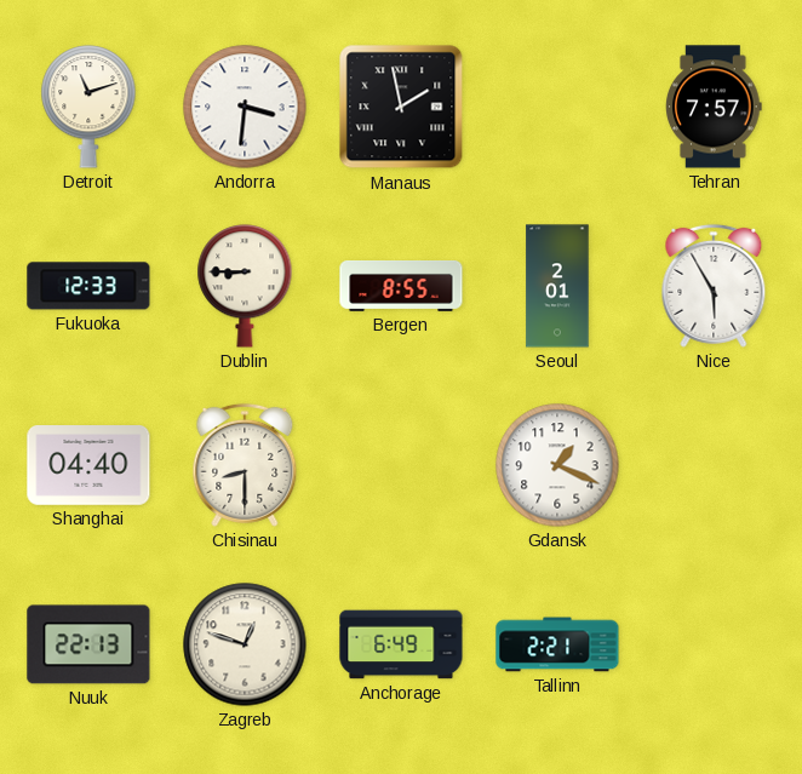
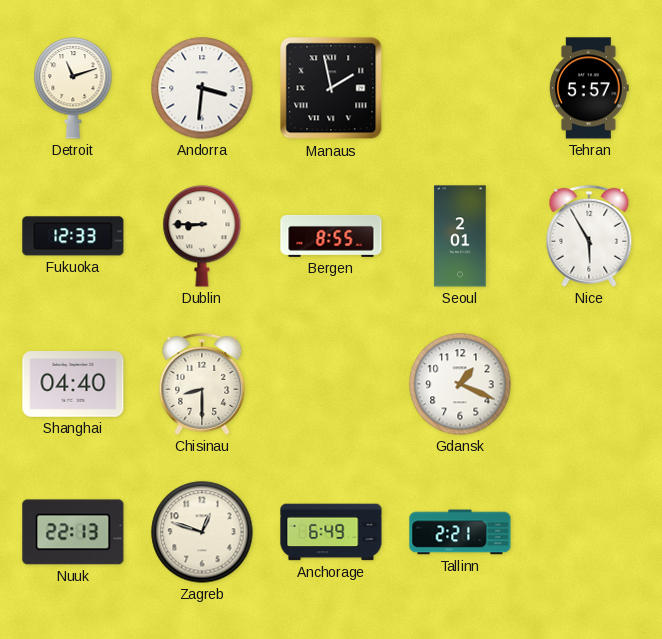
Tehran: 7:57 -> 5:57
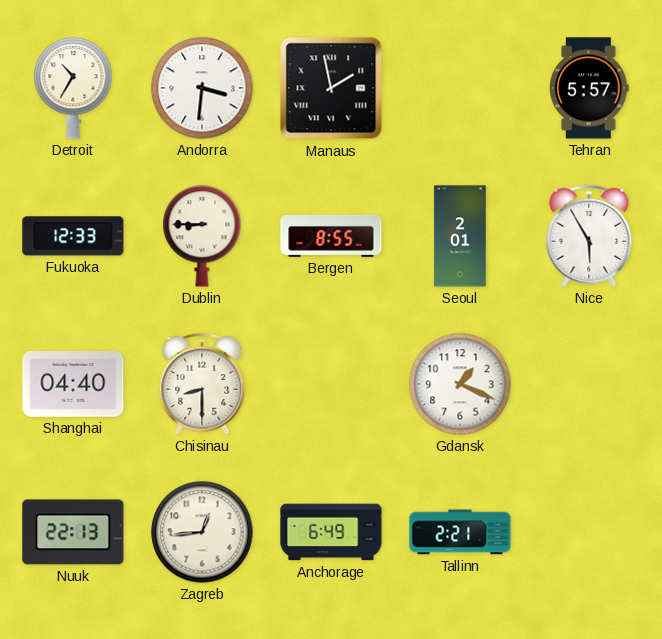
Detroit: 11:12 -> 10:35
Zagreb: 12:48 -> 12:44
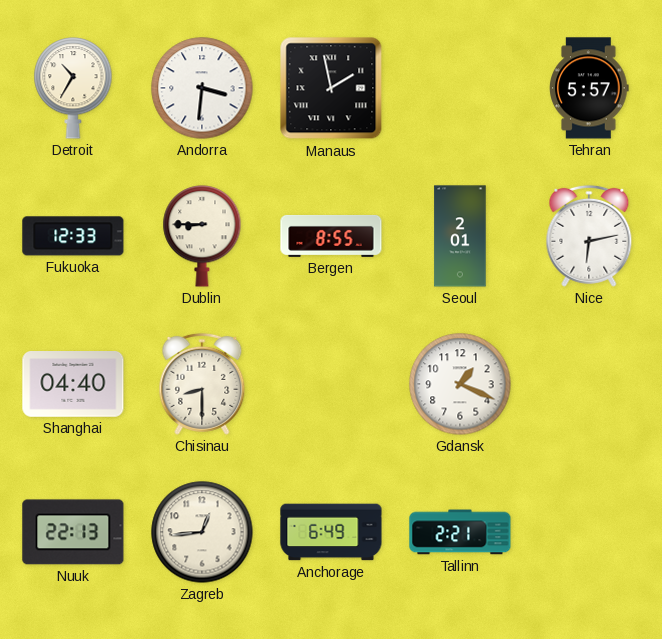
Nice: 5:55 -> 6:13
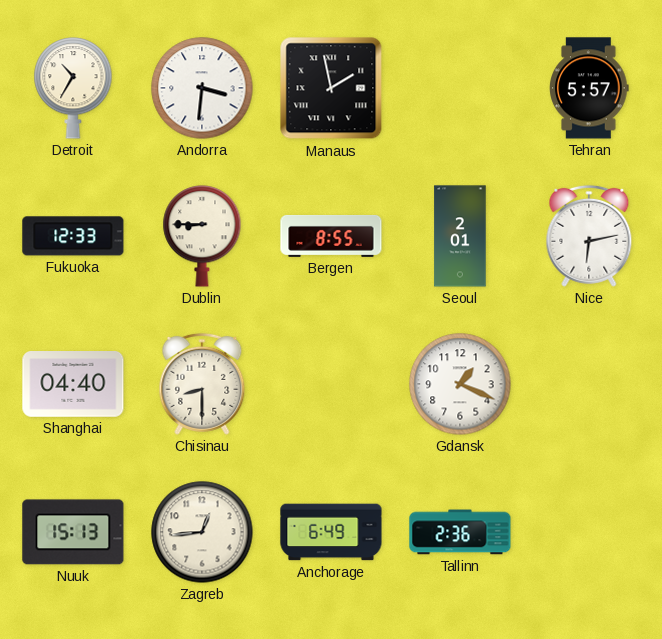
Nuuk: 22:13 -> 15:13
Tallinn: 2:21 -> 2:36
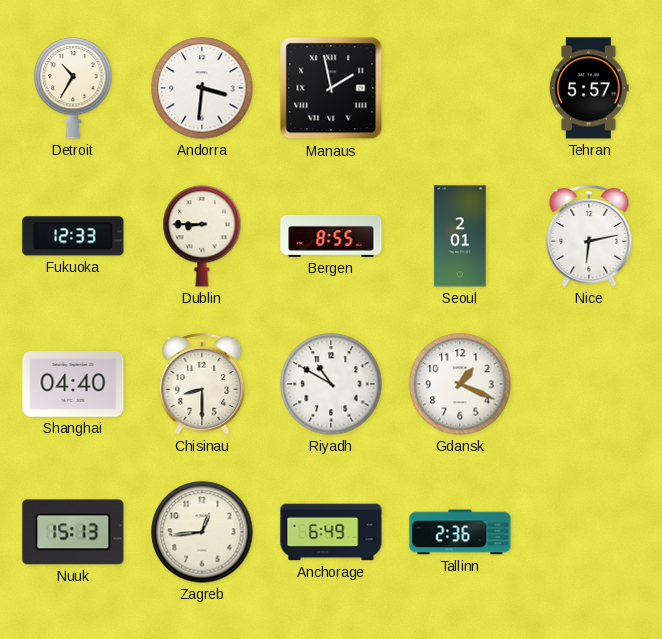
Riyadh: none -> 10:50
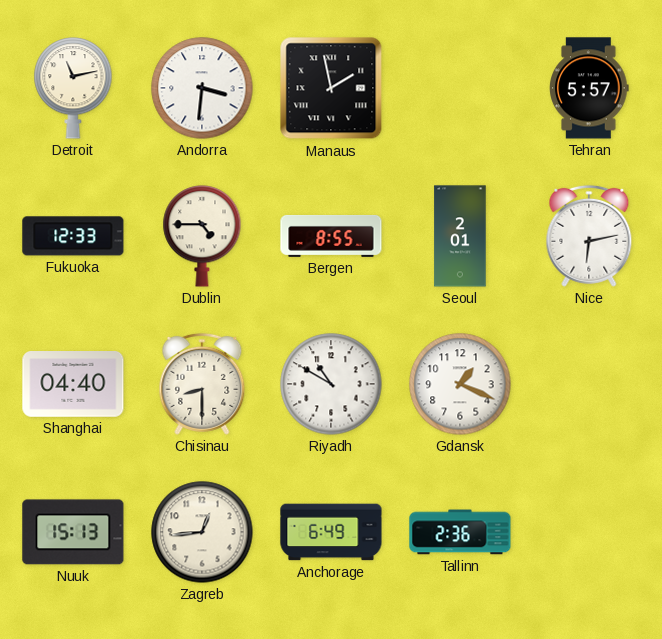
Detroit: 10:35 -> 11:13
Dublin: 8:45 -> 4:45
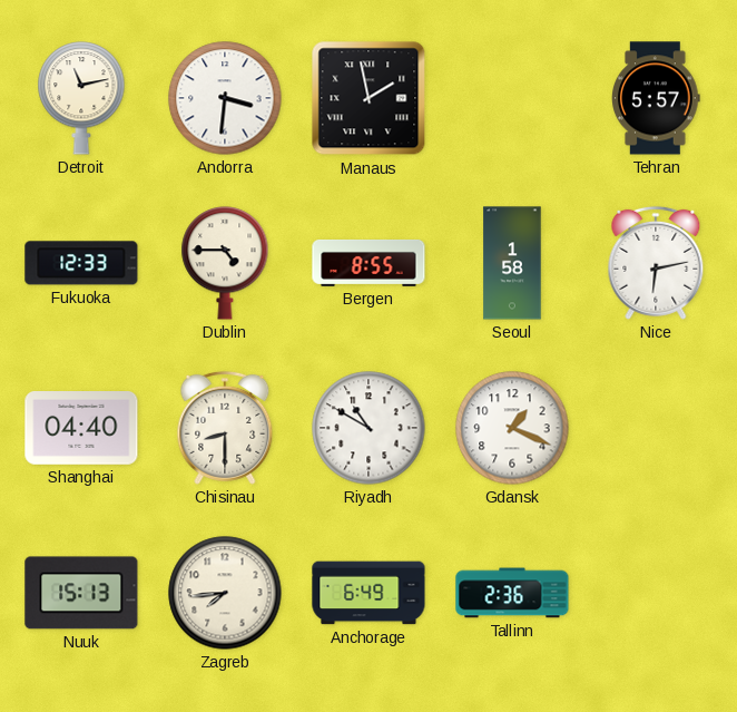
Seoul: 2:01 -> 1:58
Zagreb: 12:44 -> 7:44
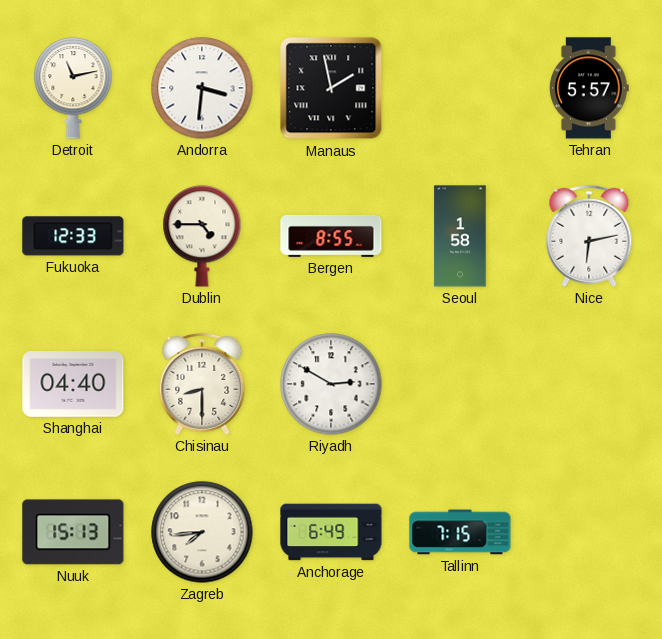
Riyadh: 10:50 -> 2:50
Gdansk: 1:19 -> none
Tallinn: 2:36 -> 7:15
